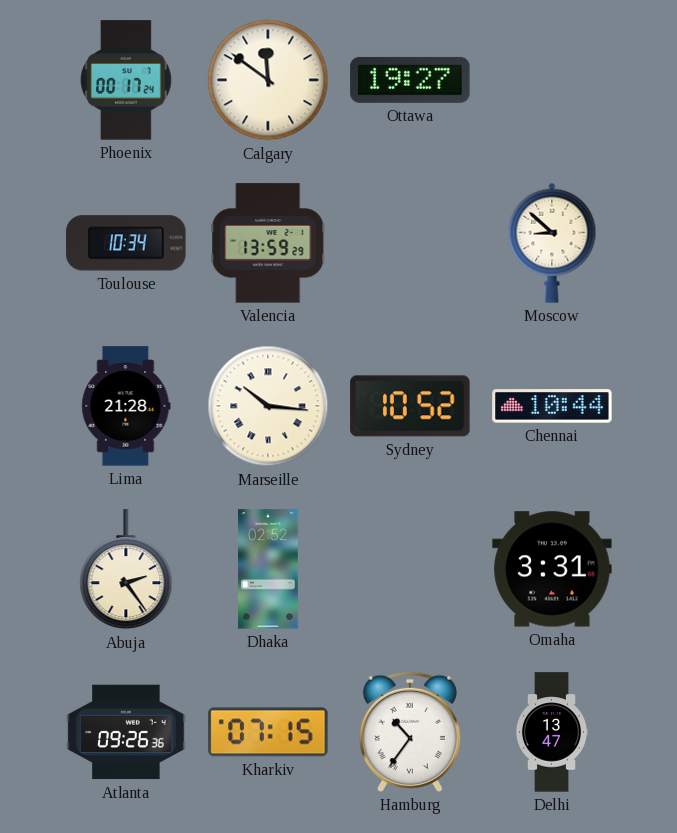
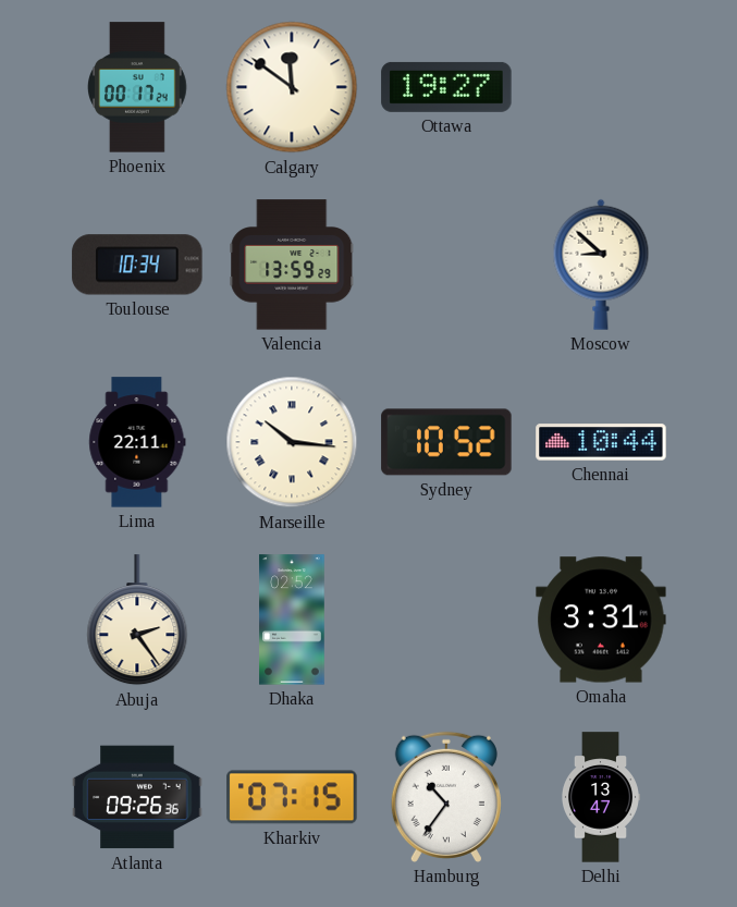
Lima: 21:28 -> 22:11
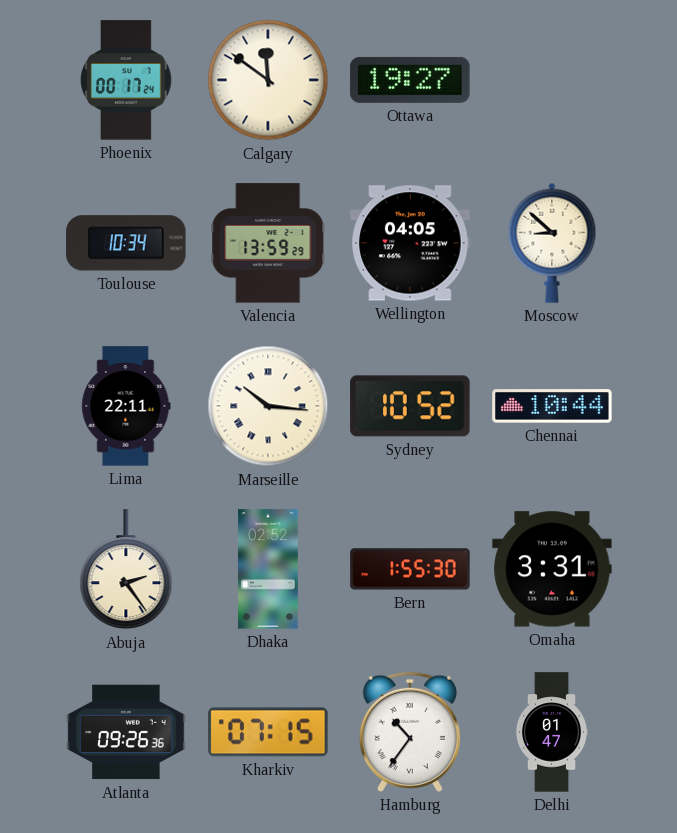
Wellington: none -> 04:05
Bern: none -> 1:55
Delhi: 13:47 -> 01:47
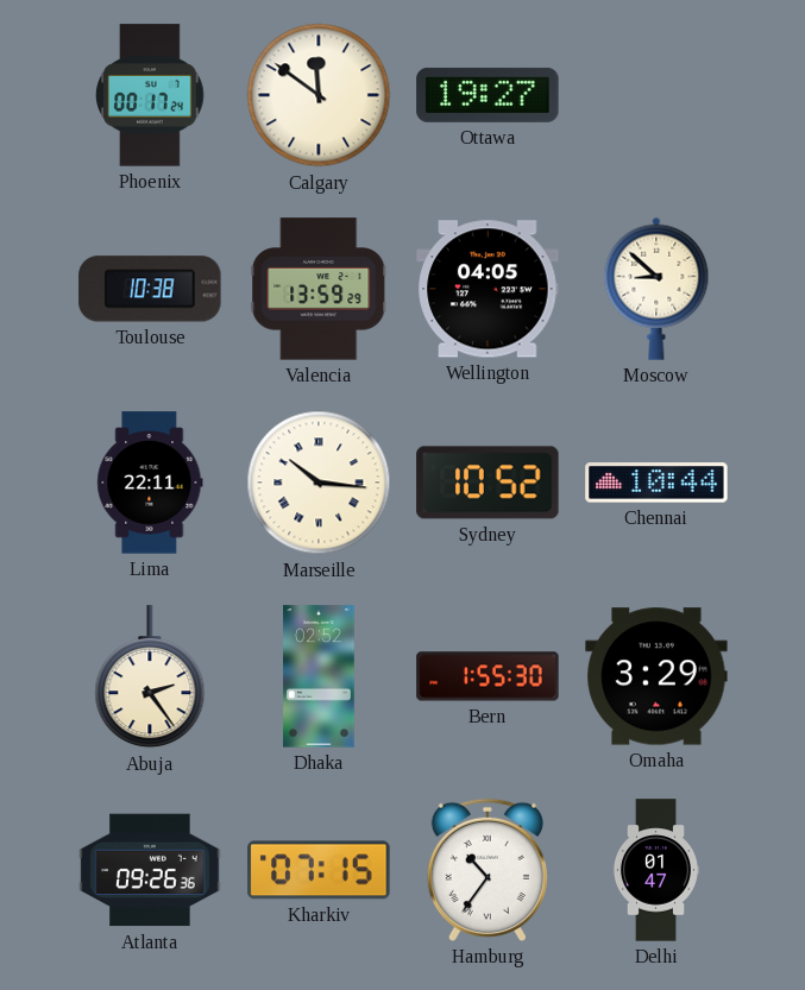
Toulouse: 10:34 -> 10:38
Omaha: 3:31 -> 3:29
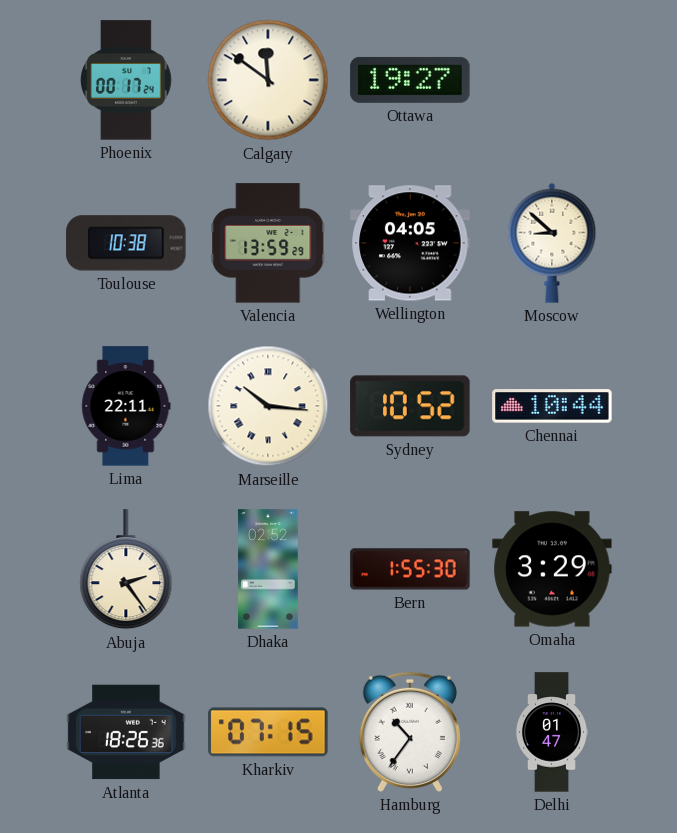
Atlanta: 09:26 -> 18:26
